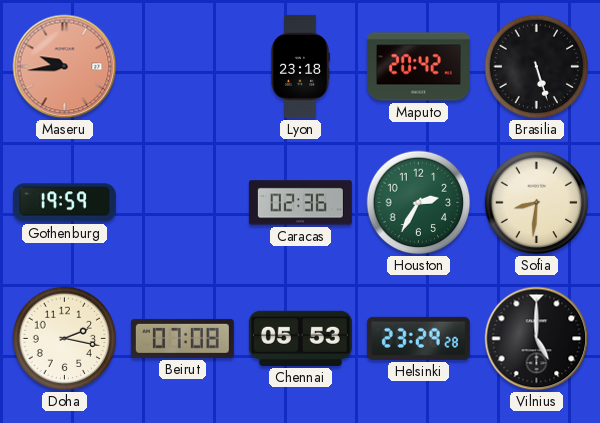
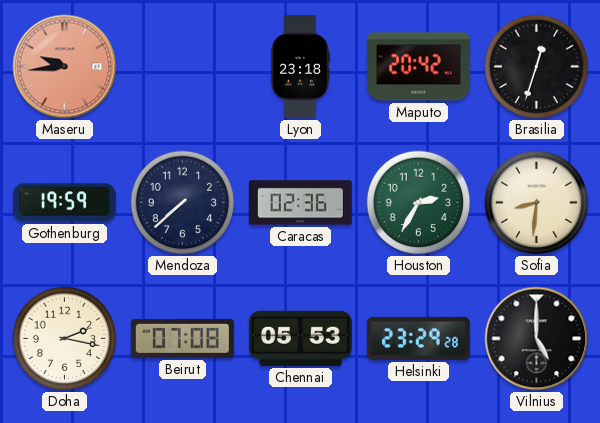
Brasilia: 5:27 -> 12:33
Mendoza: none -> 7:38
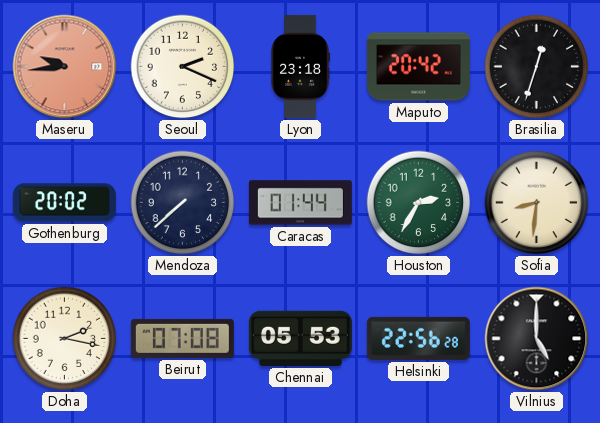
Seoul: none -> 2:19
Gothenburg: 19:59 -> 20:02
Caracas: 02:36 -> 01:44
Helsinki: 23:29 -> 22:56
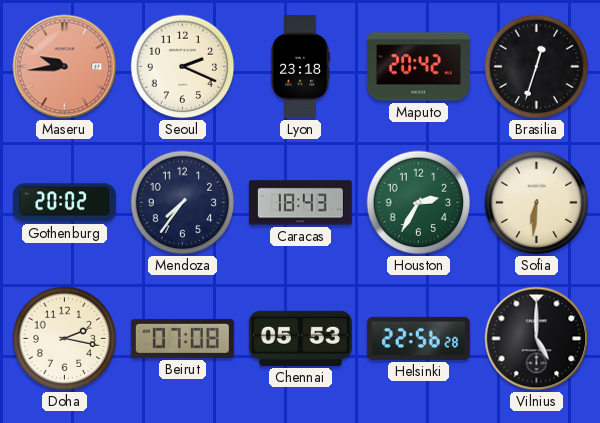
Mendoza: 7:38 -> 7:36
Caracas: 01:44 -> 18:43
Sofia: 8:31 -> 6:31
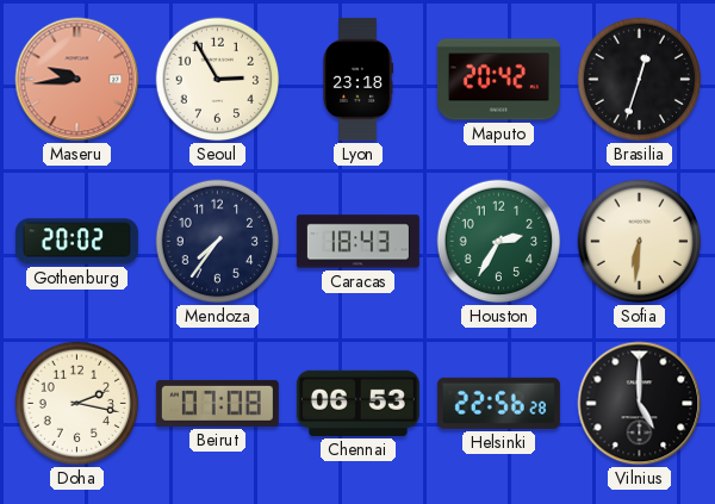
Seoul: 2:19 -> 2:55
Chennai: 05:53 -> 06:53
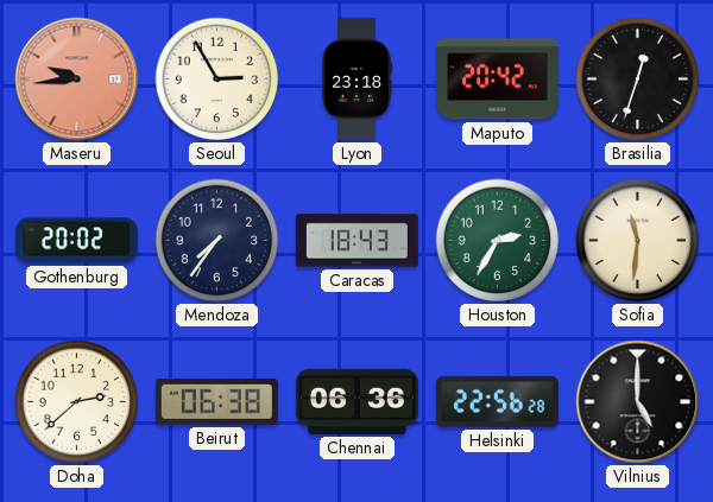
Sofia: 6:31 -> 11:31
Doha: 2:17 -> 2:38
Beirut: 07:08 -> 06:38
Chennai: 06:53 -> 06:36
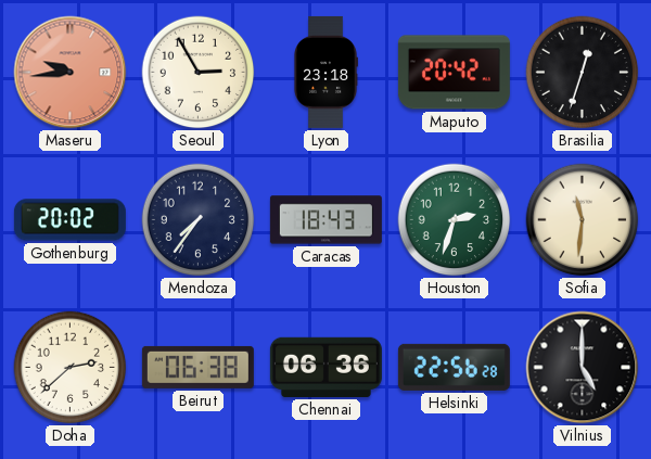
Houston: 2:35 -> 2:33
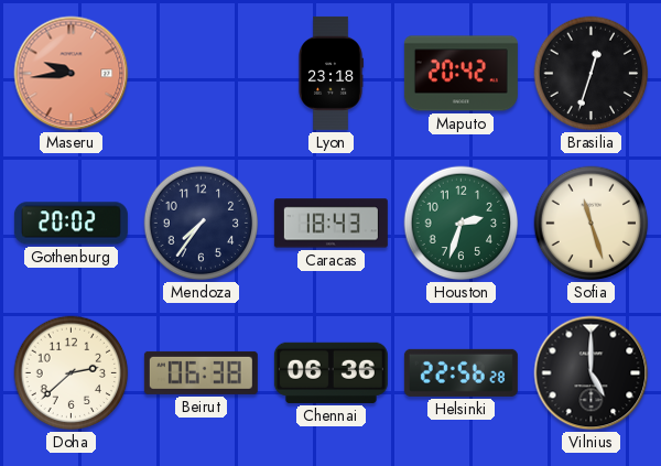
Seoul: 2:55 -> none
Sofia: 11:31 -> 11:27
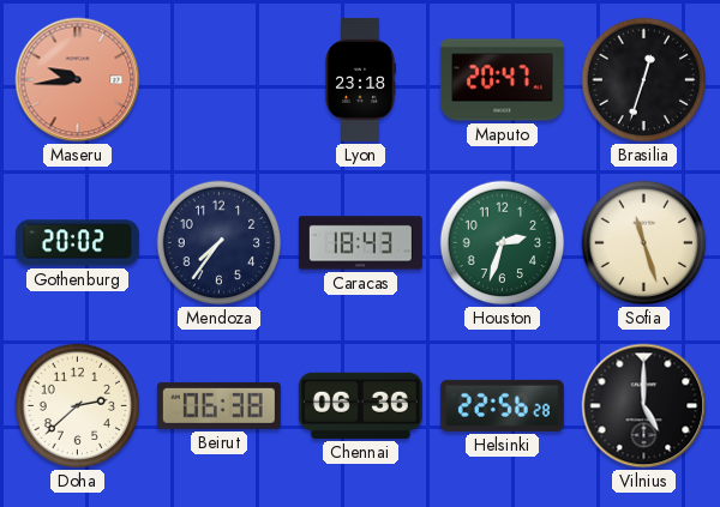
Maputo: 20:42 -> 20:47
